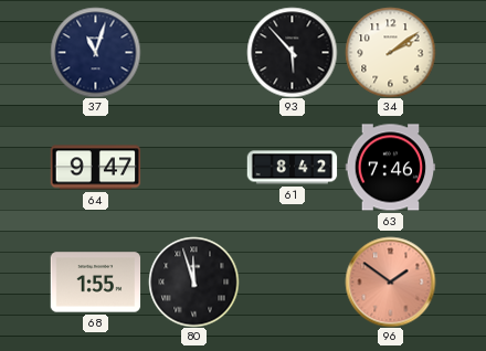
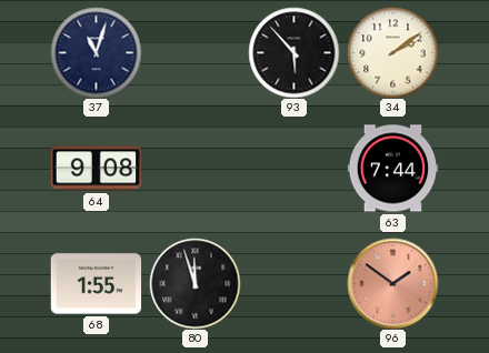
64: 9:47 -> 9:08
61: 8:42 -> none
63: 7:46 -> 7:44
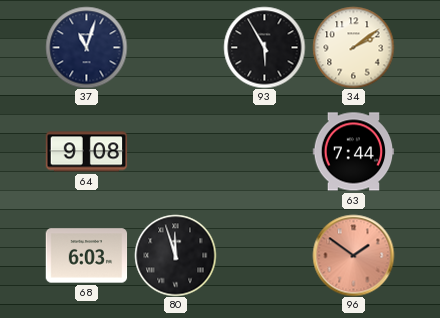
93: 5:53 -> 5:55
68: 1:55 -> 6:03
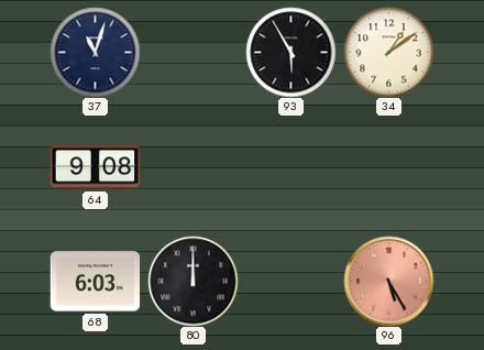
34: 2:09 -> 1:09
63: 7:44 -> none
80: 11:57 -> 12:00
96: 1:51 -> 5:25
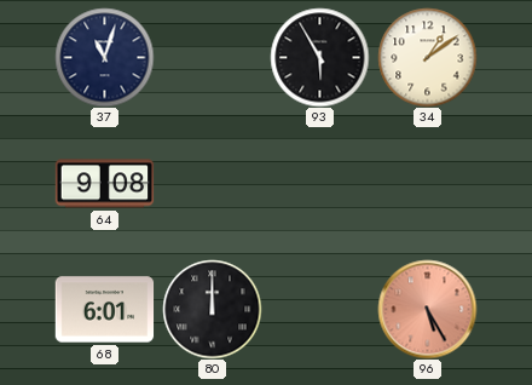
68: 6:03 -> 6:01
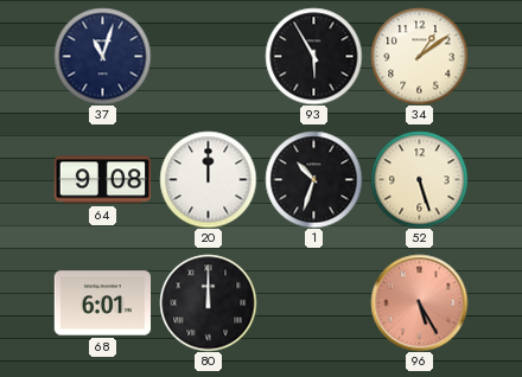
20: none -> 12:00
1: none -> 10:33
52: none -> 5:27
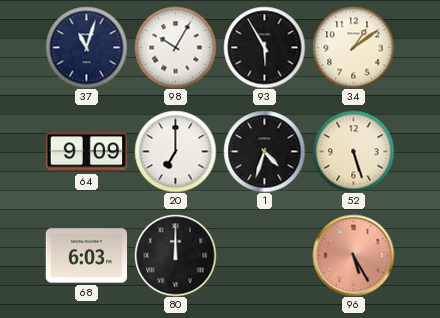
98: none -> 10:05
64: 9:08 -> 9:09
20: 12:00 -> 7:00
1: 10:33 -> 4:33
68: 6:01 -> 6:03
